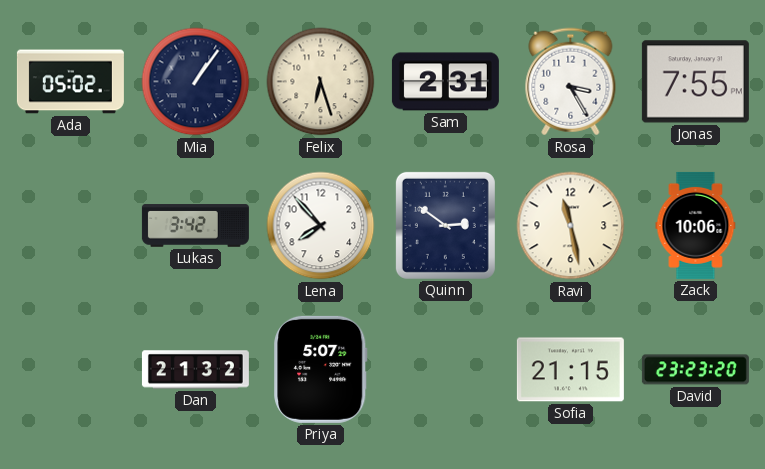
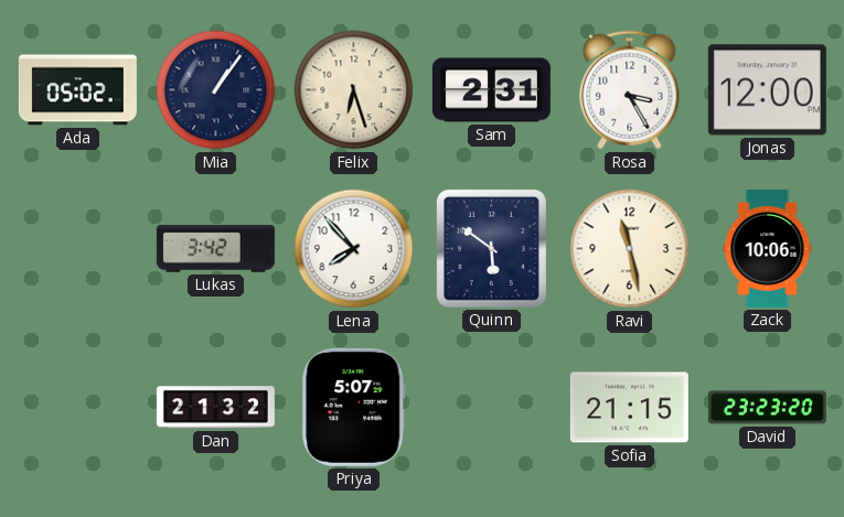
Jonas: 7:55 -> 12:00
Quinn: 2:51 -> 5:51
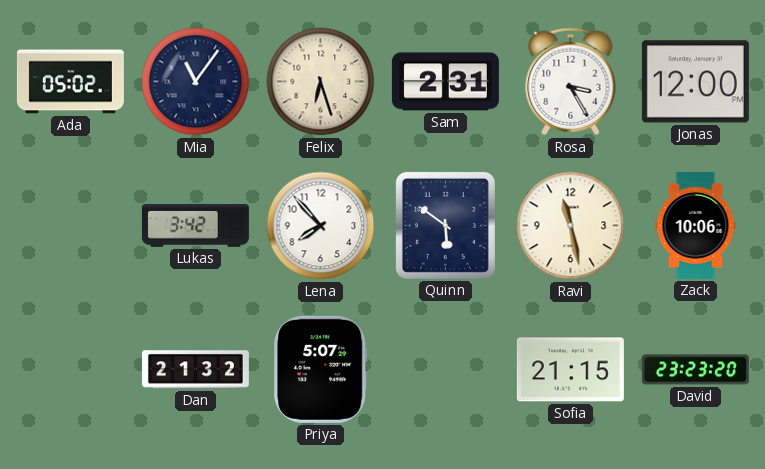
Mia: 1:06 -> 11:06
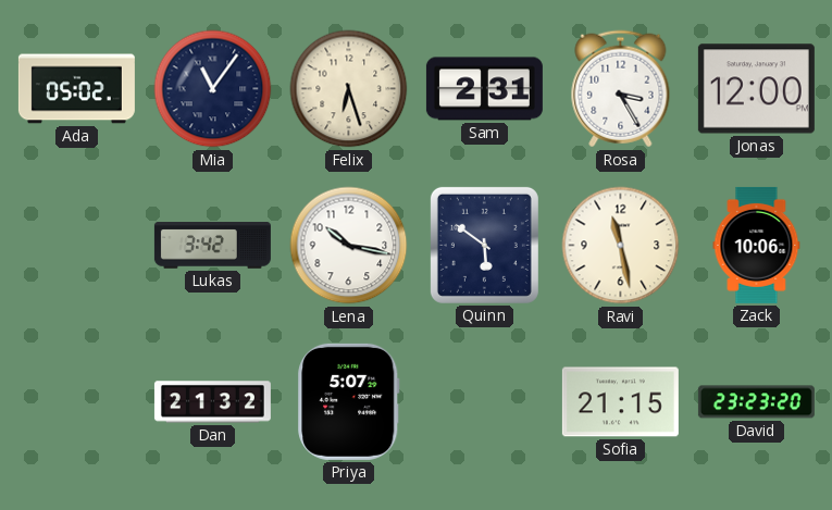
Lena: 7:53 -> 10:17
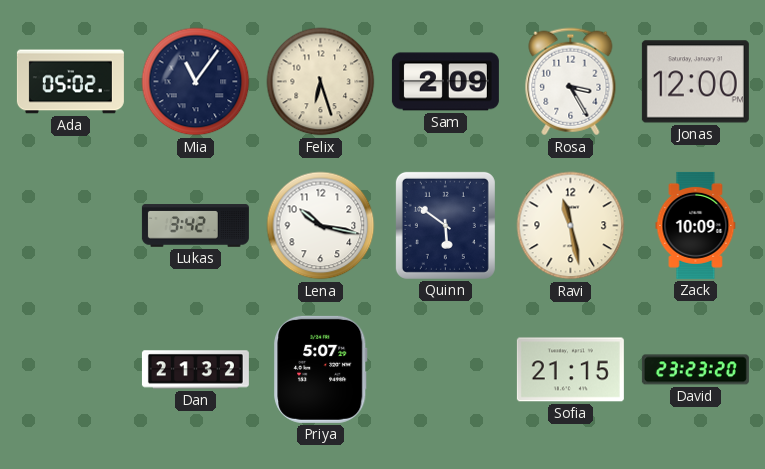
Sam: 2:31 -> 2:09
Zack: 10:06 -> 10:09
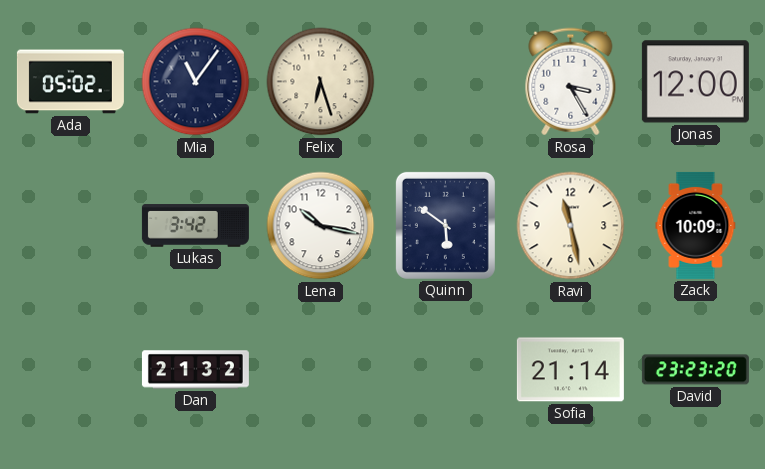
Sam: 2:09 -> none
Priya: 5:07 -> none
Sofia: 21:15 -> 21:14
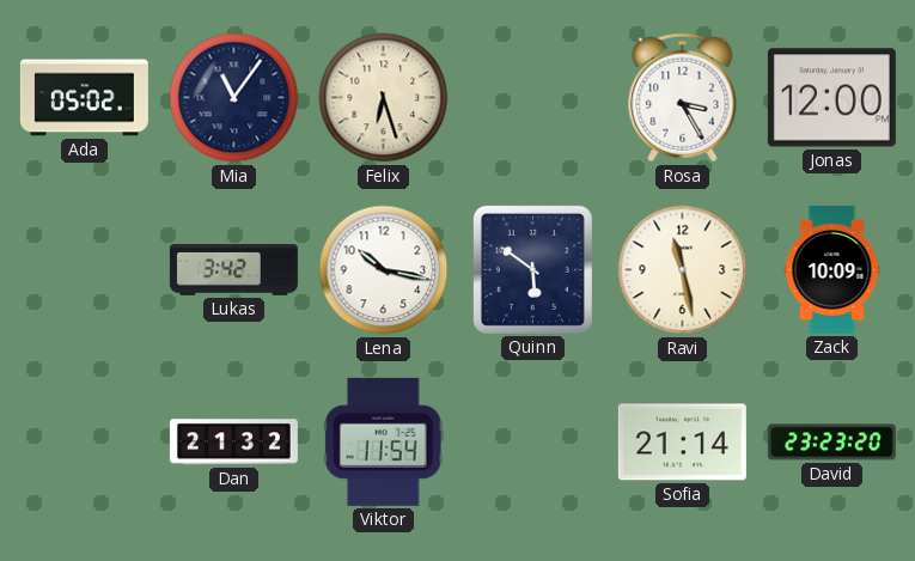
Viktor: none -> 11:54
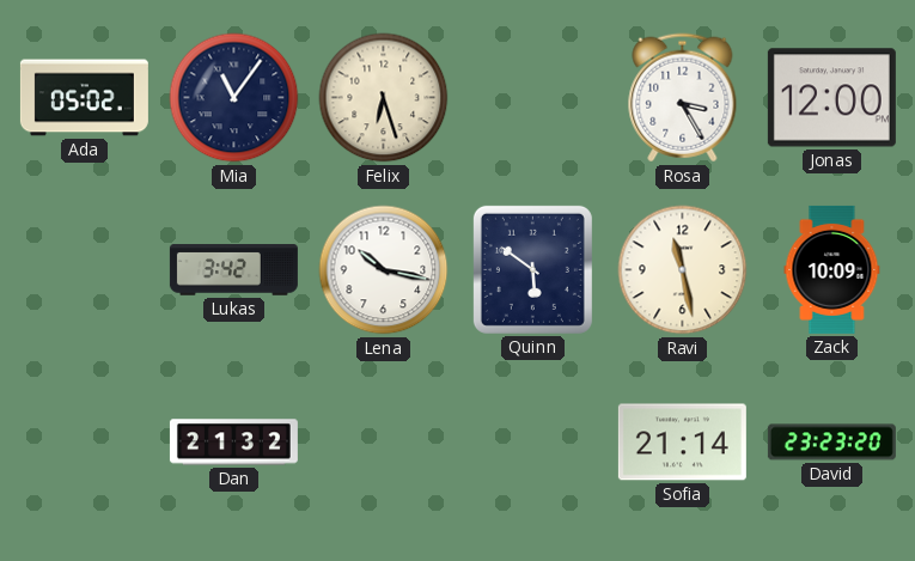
Viktor: 11:54 -> none
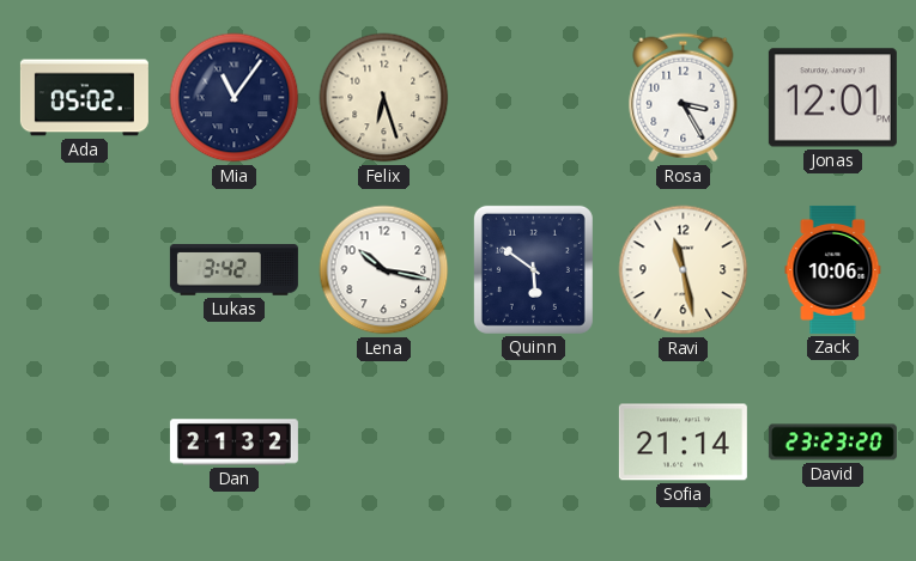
Jonas: 12:00 -> 12:01
Zack: 10:09 -> 10:06
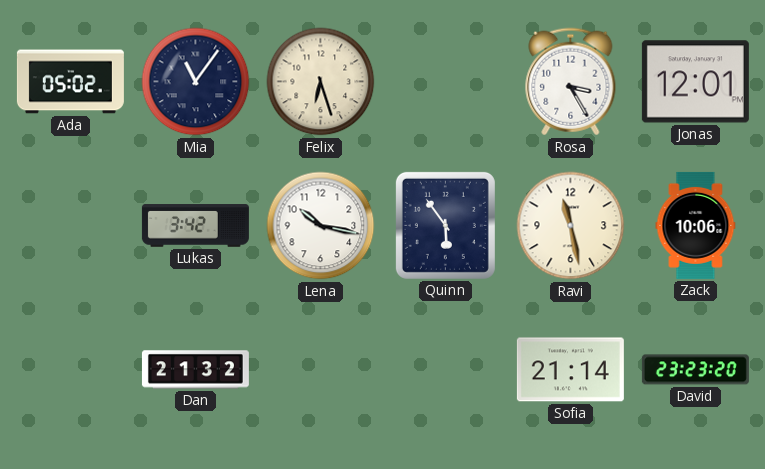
Quinn: 5:51 -> 5:54
